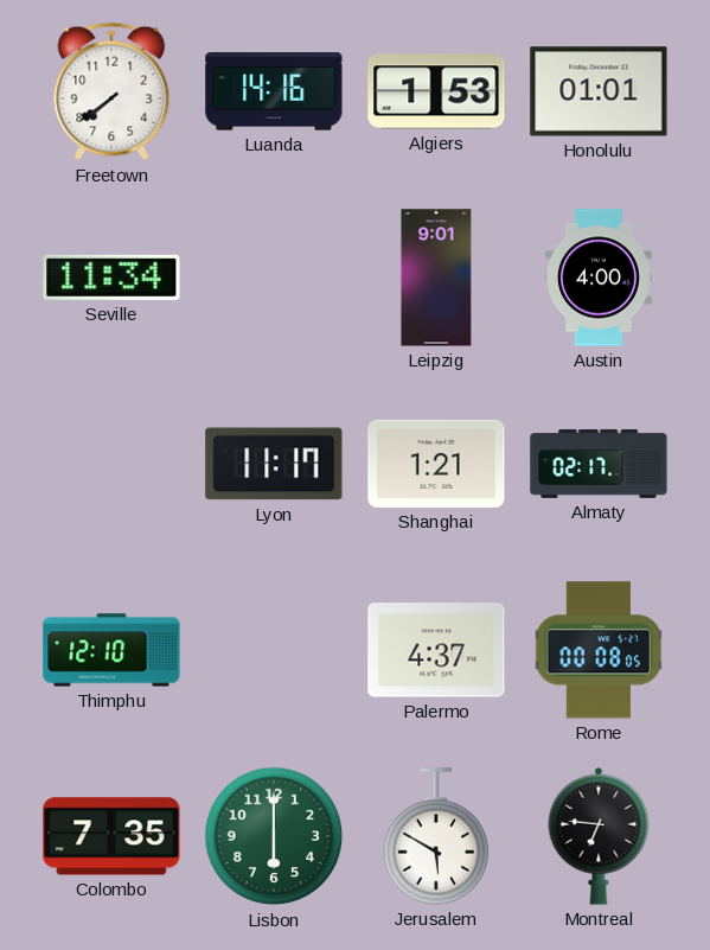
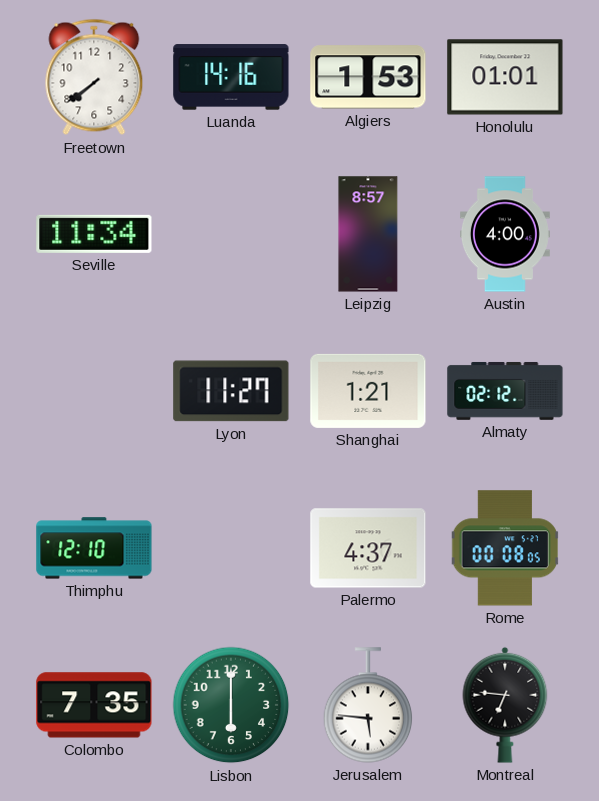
Leipzig: 9:01 -> 8:57
Lyon: 11:17 -> 11:27
Almaty: 02:17 -> 02:12
Jerusalem: 5:50 -> 5:46
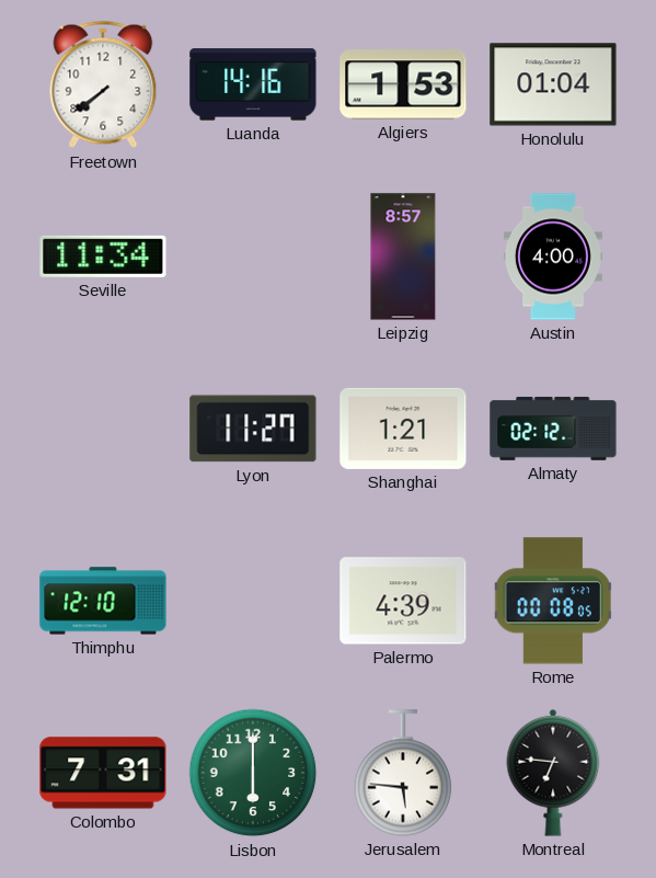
Honolulu: 01:01 -> 01:04
Palermo: 4:37 -> 4:39
Colombo: 7:35 -> 7:31
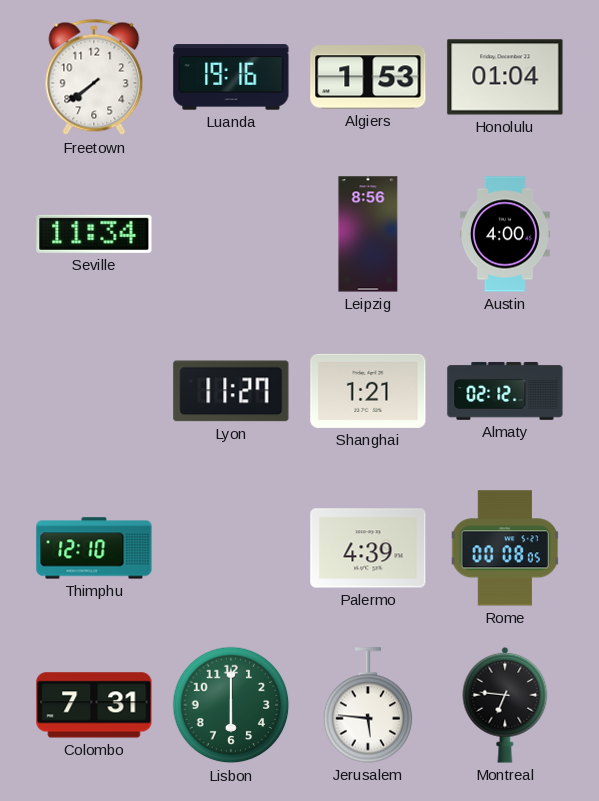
Luanda: 14:16 -> 19:16
Leipzig: 8:57 -> 8:56
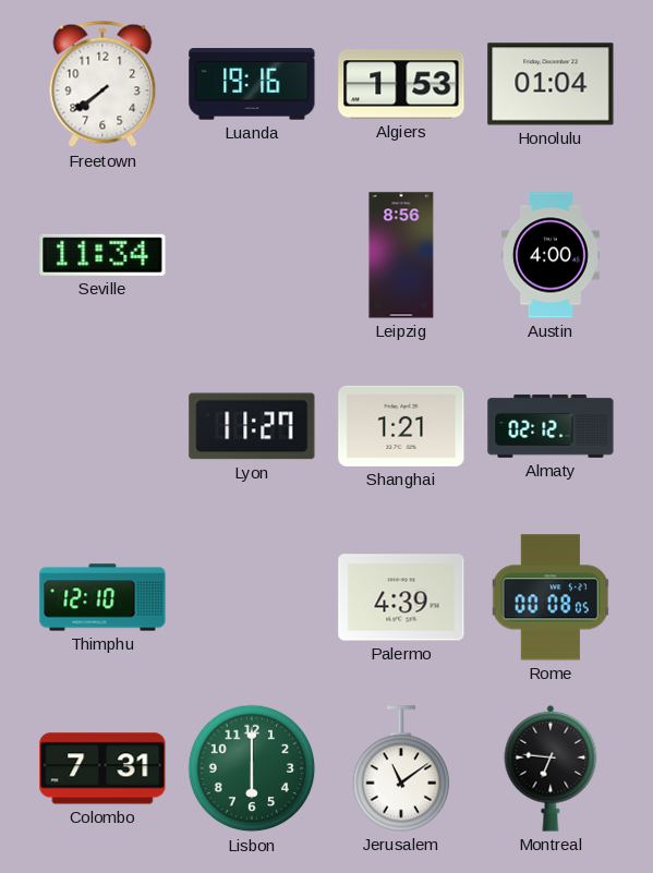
Jerusalem: 5:46 -> 11:09
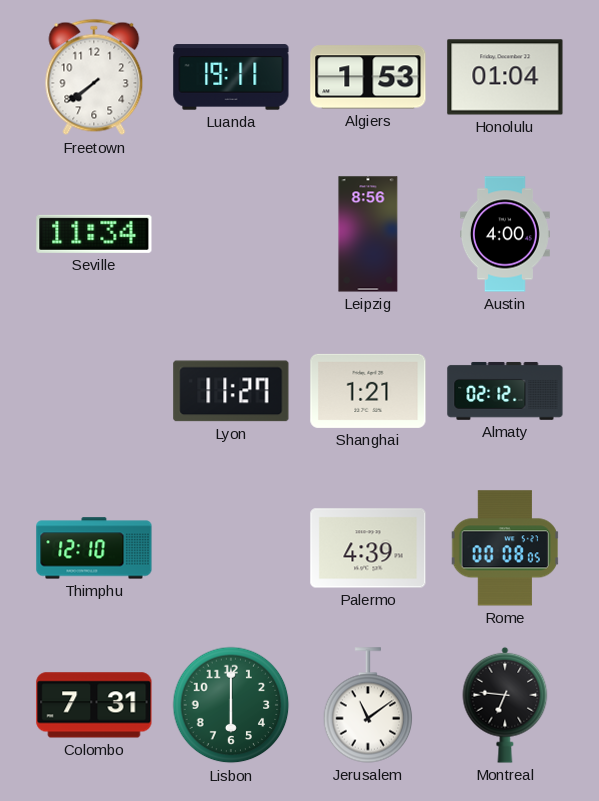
Luanda: 19:16 -> 19:11
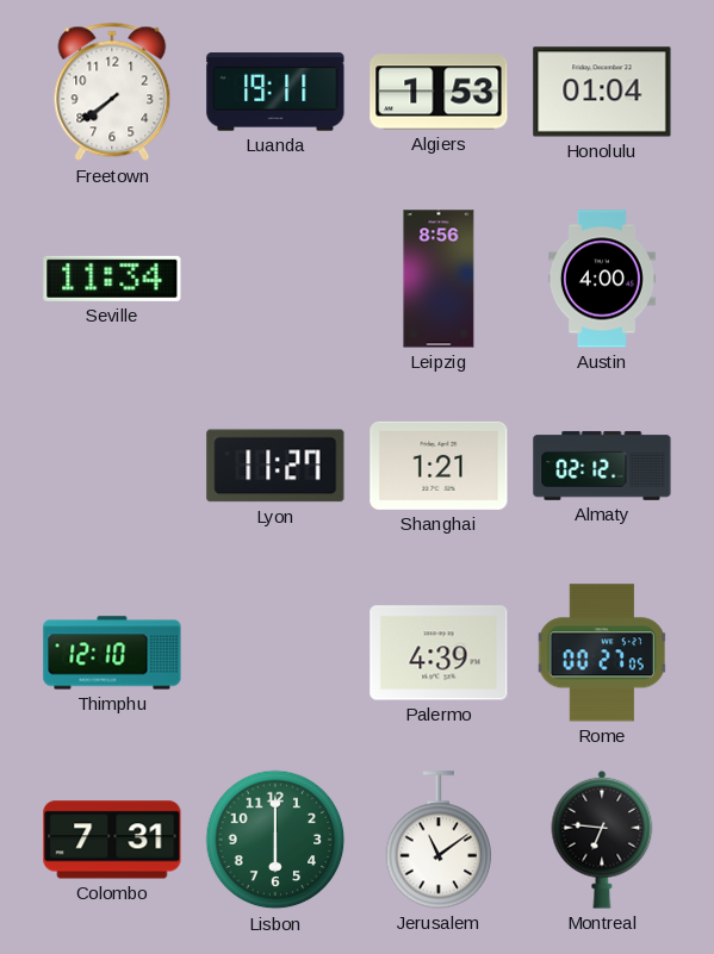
Rome: 00:08 -> 00:27
